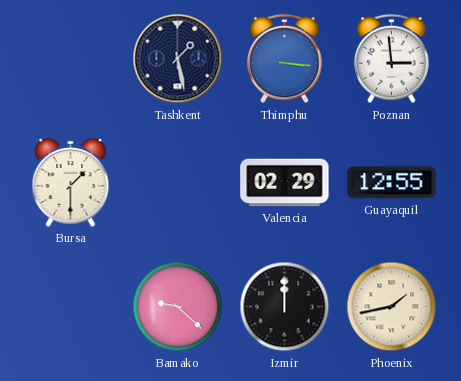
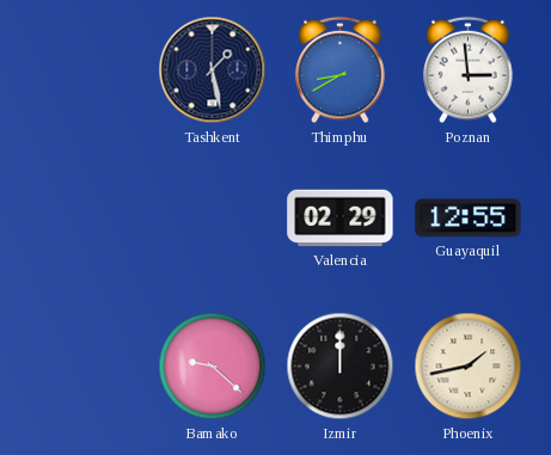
Thimphu: 3:16 -> 8:40
Bursa: 1:30 -> none
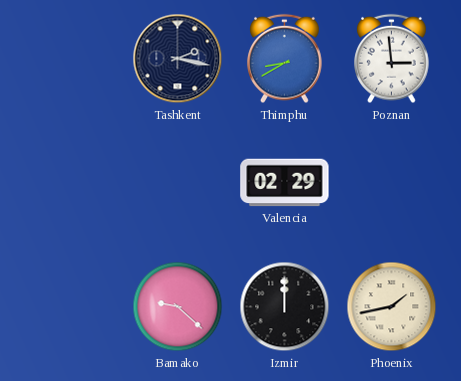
Tashkent: 1:28 -> 2:17
Guayaquil: 12:55 -> none
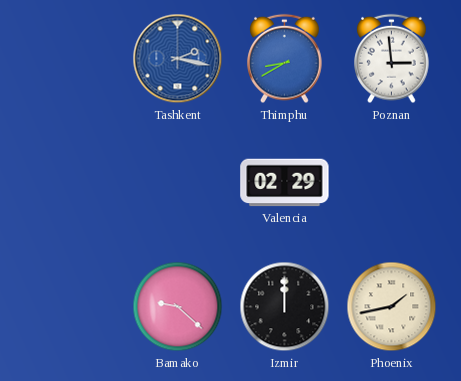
Tashkent dial: navy -> blue
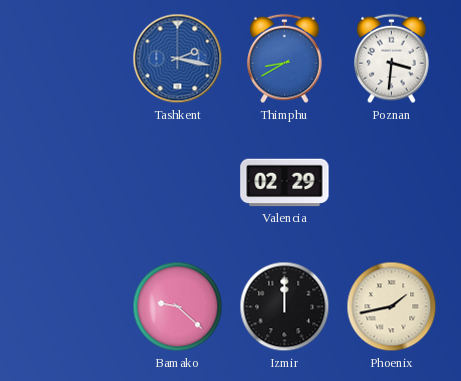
Poznan: 2:59 -> 3:31
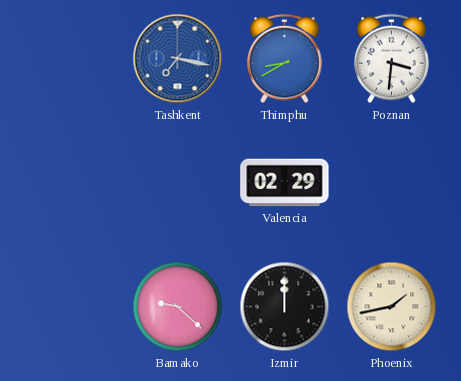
Tashkent: 2:17 -> 7:17
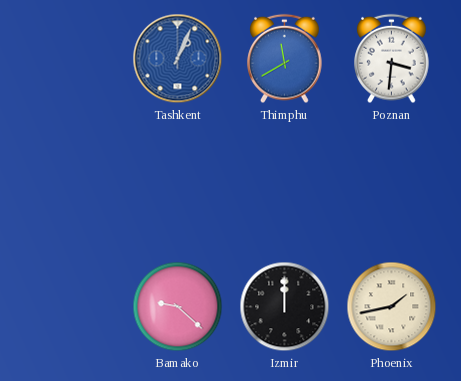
Tashkent: 7:17 -> 1:04
Thimphu: 8:40 -> 11:40
Valencia: 02:29 -> none
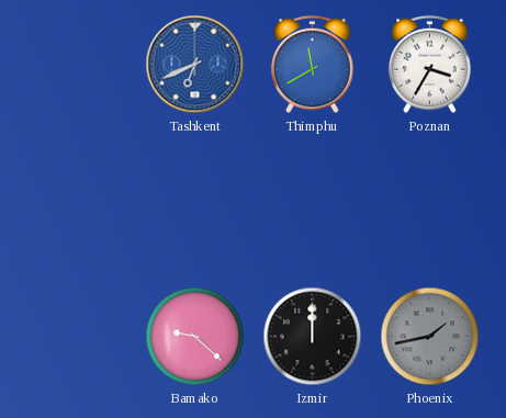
Tashkent: 1:04 -> 6:41
Poznan: 3:31 -> 3:35
Phoenix dial: cream -> grey
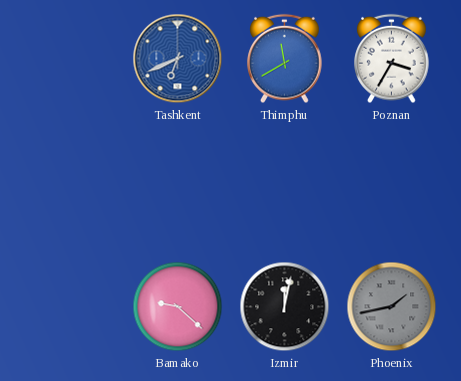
Izmir: 12:00 -> 12:02
